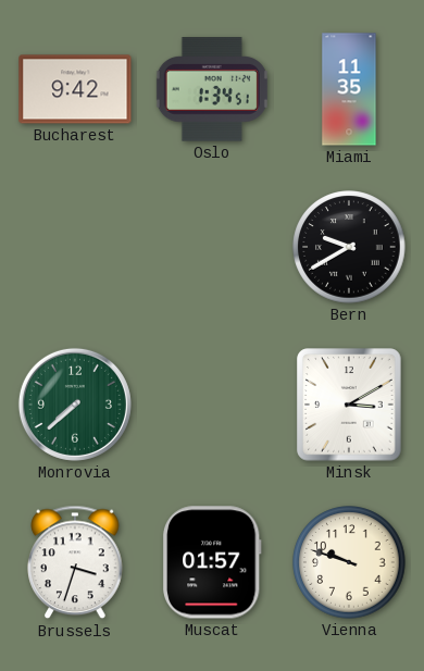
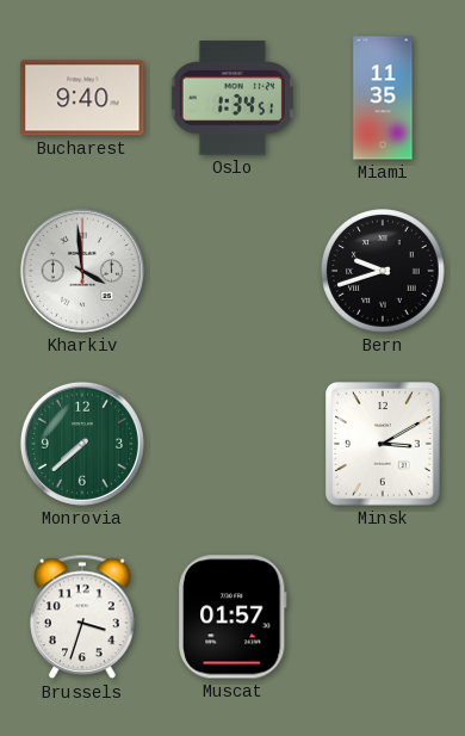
Bucharest: 9:42 -> 9:40
Kharkiv: none -> 3:59
Bern: 9:40 -> 9:42
Vienna: 9:48 -> none
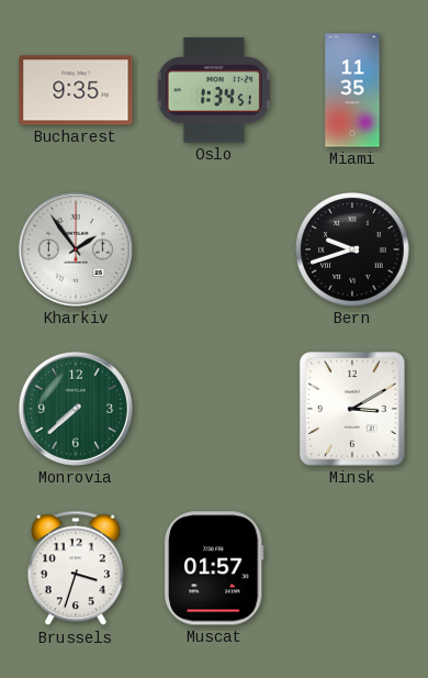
Bucharest: 9:40 -> 9:35
Kharkiv: 3:59 -> 1:54
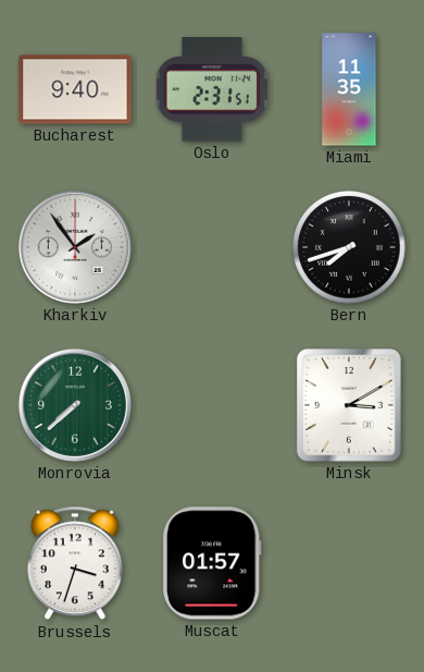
Bucharest: 9:35 -> 9:40
Oslo: 1:34 -> 2:31
Bern: 9:42 -> 7:42
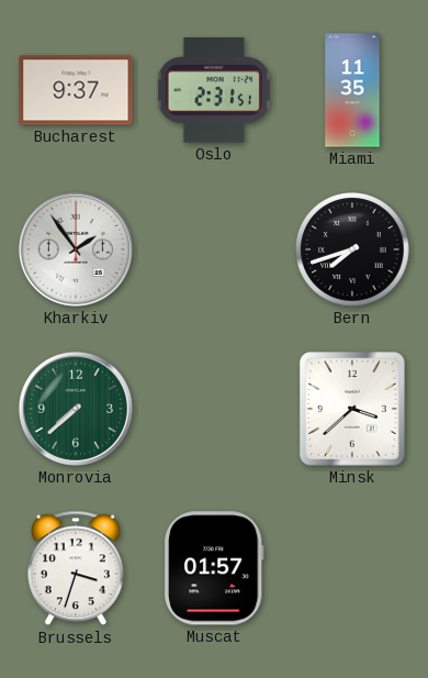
Bucharest: 9:40 -> 9:37
Minsk: 3:10 -> 3:38
